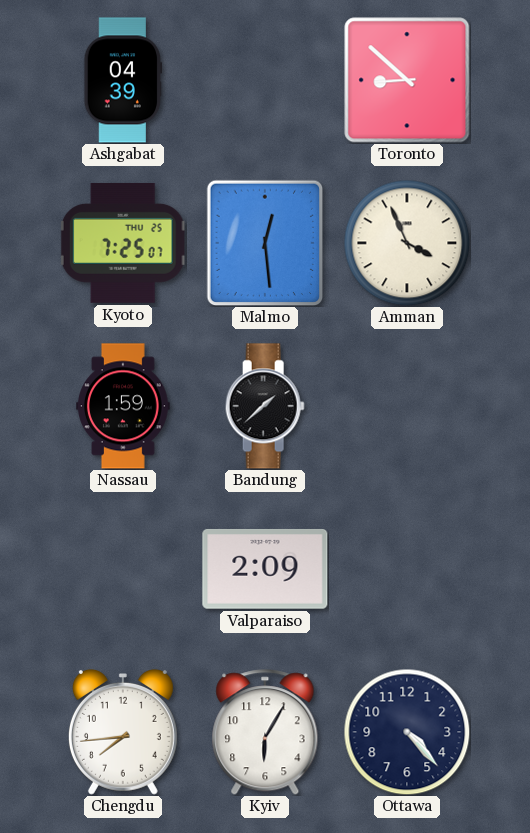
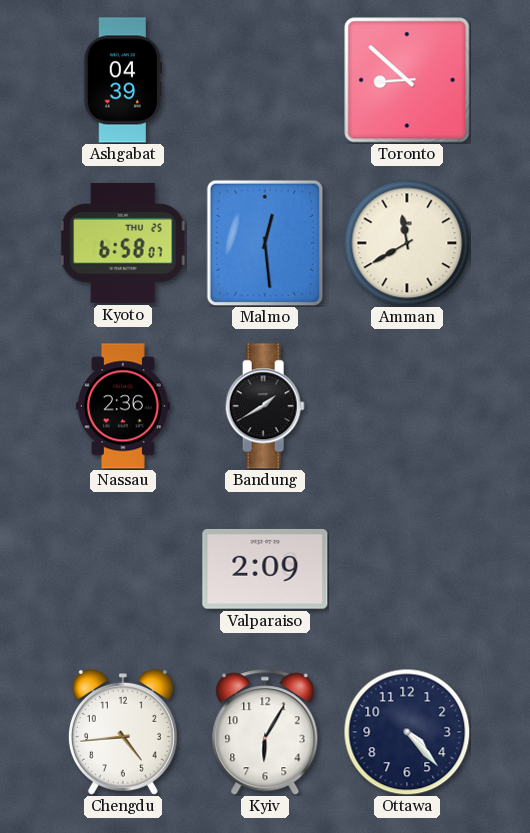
Kyoto: 7:25 -> 6:58
Amman: 3:56 -> 11:40
Nassau: 1:59 -> 2:36
Bandung: 1:38 -> 1:40
Chengdu: 7:44 -> 4:44
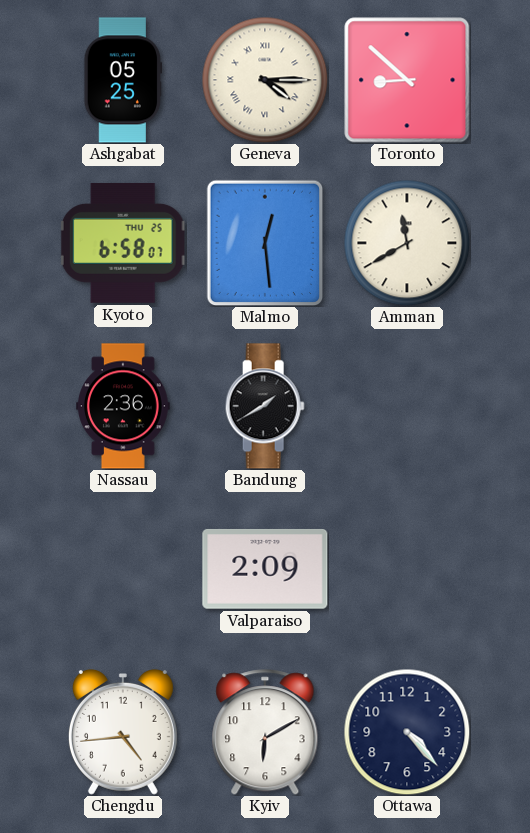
Ashgabat: 04:39 -> 05:25
Geneva: none -> 4:15
Kyiv: 6:05 -> 6:10
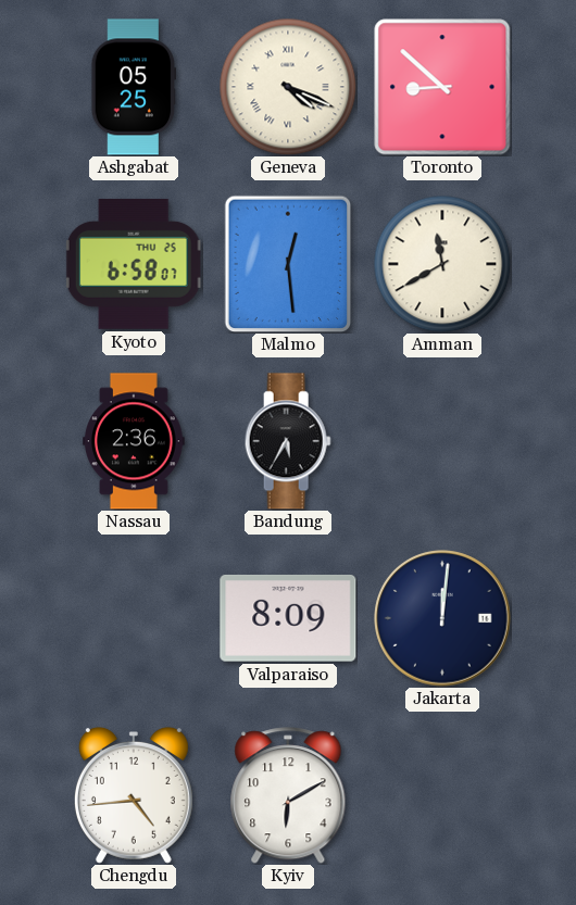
Geneva: 4:15 -> 4:19
Bandung: 1:40 -> 5:35
Valparaiso: 2:09 -> 8:09
Jakarta: none -> 12:01
Ottawa: 4:23 -> none
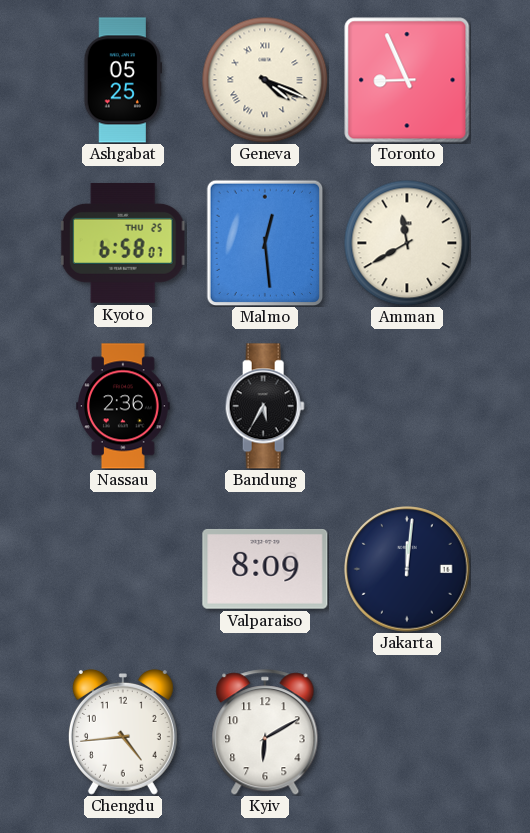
Toronto: 8:52 -> 8:56
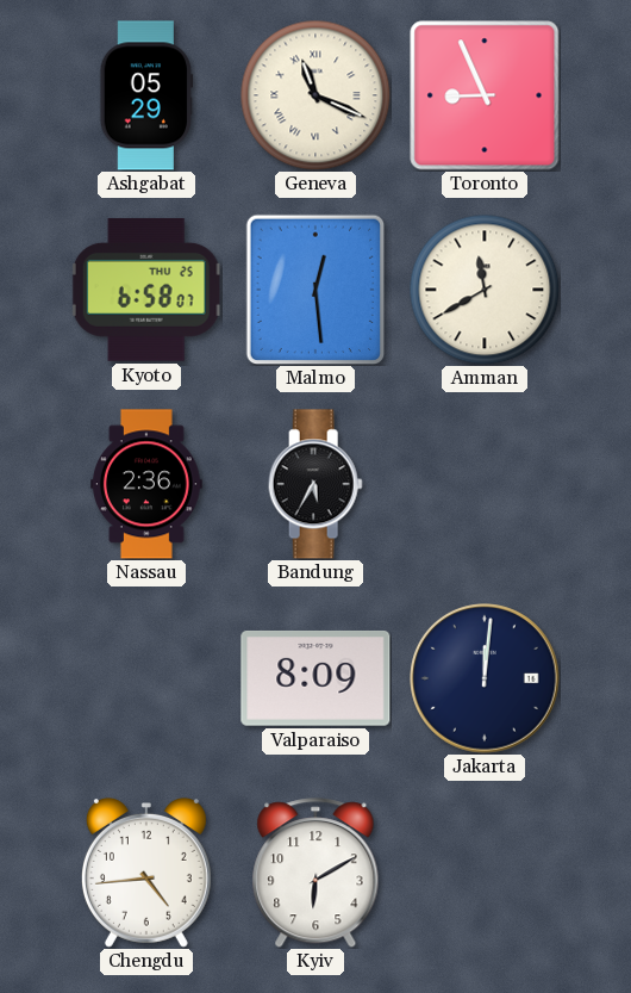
Ashgabat: 05:25 -> 05:29
Geneva: 4:19 -> 11:19
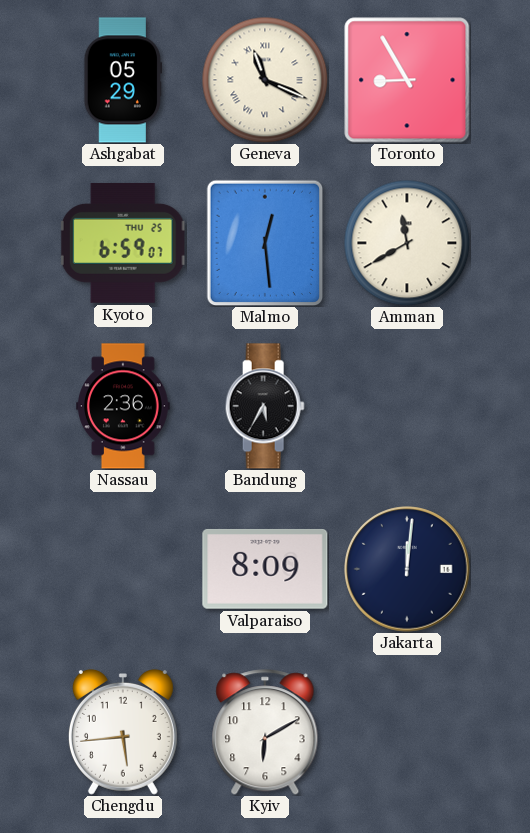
Toronto: 8:56 -> 8:55
Kyoto: 6:58 -> 6:59
Chengdu: 4:44 -> 5:44
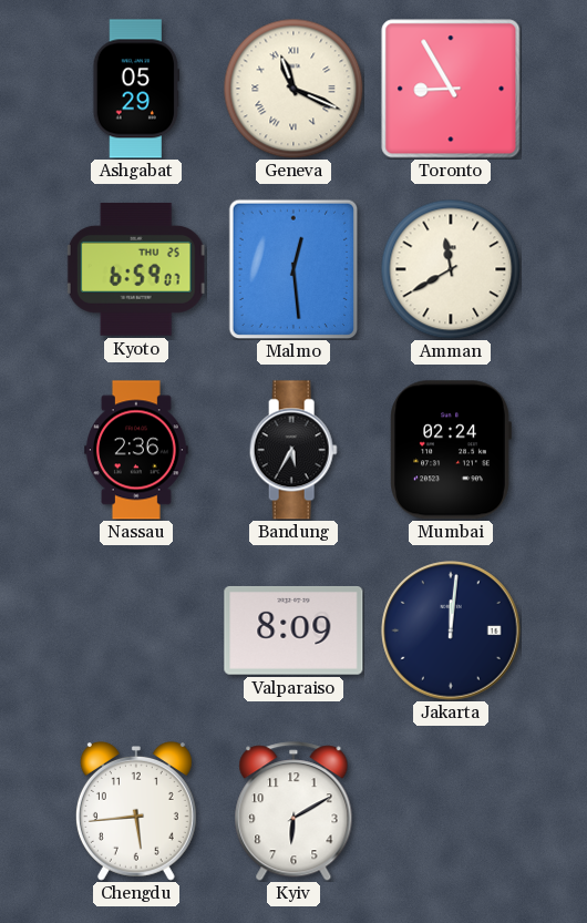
Mumbai: none -> 02:24
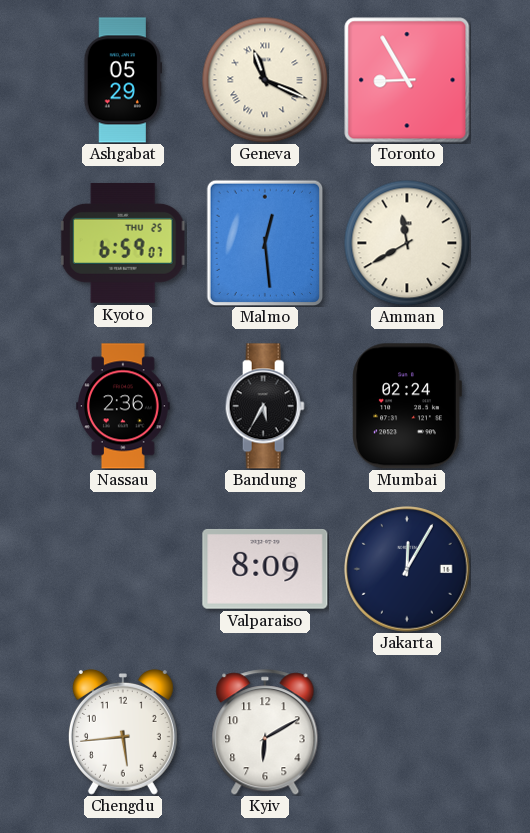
Jakarta: 12:01 -> 12:05
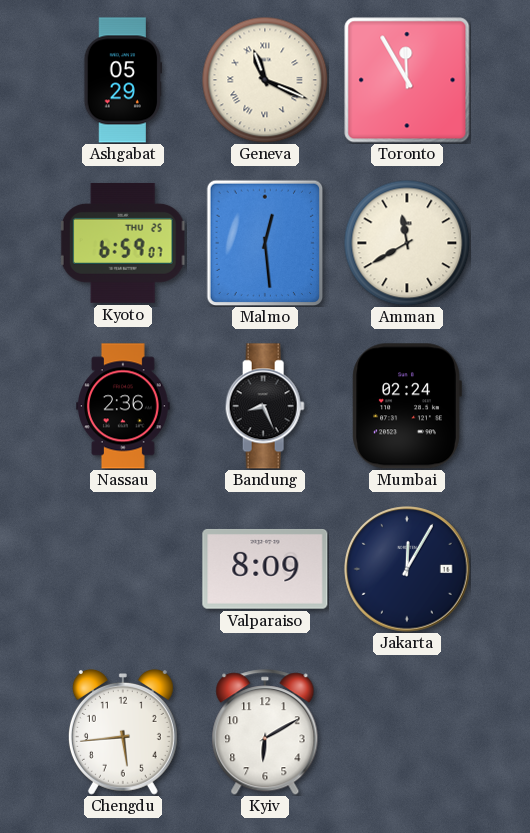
Toronto: 8:55 -> 11:55
Bandung: 5:35 -> 8:26
